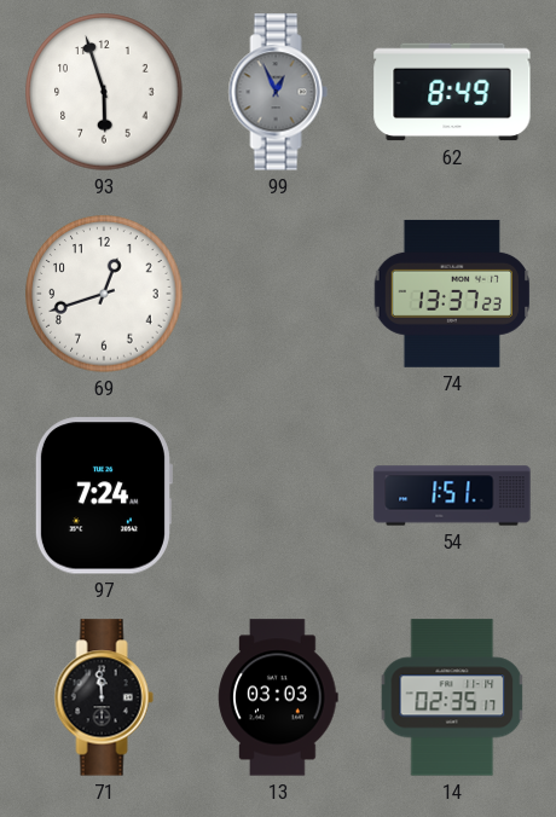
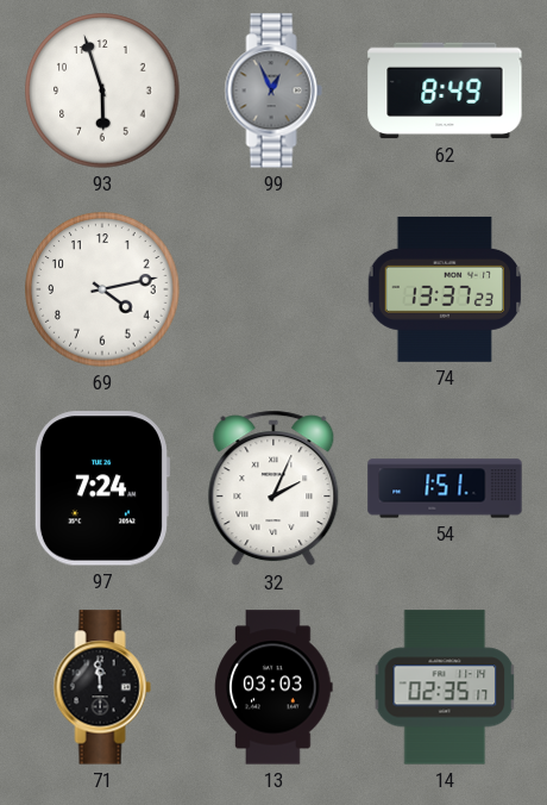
69: 12:42 -> 4:13
32: none -> 2:04
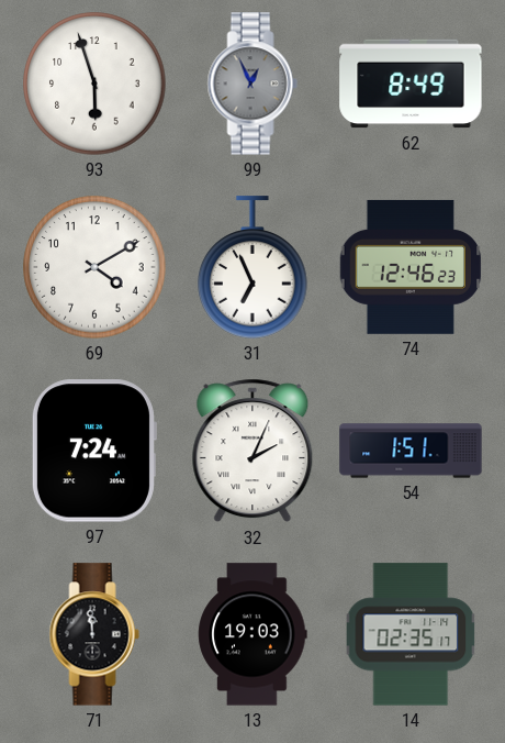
69: 4:13 -> 4:10
31: none -> 6:56
74: 13:37 -> 12:46
13: 03:03 -> 19:03
